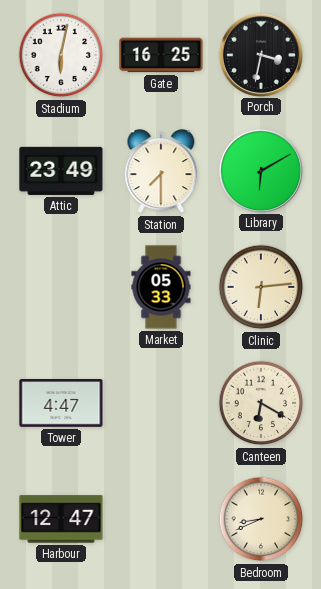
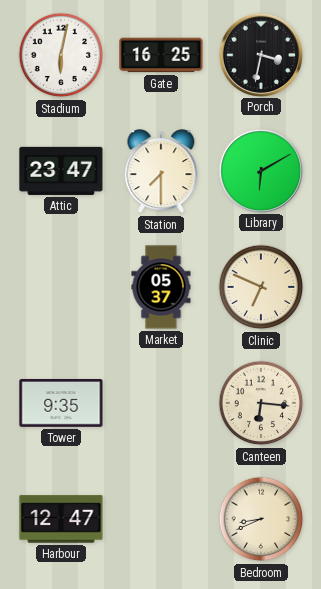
Attic: 23:49 -> 23:47
Market: 05:33 -> 05:37
Clinic: 6:14 -> 6:49
Tower: 4:47 -> 9:35
Canteen: 6:20 -> 6:16
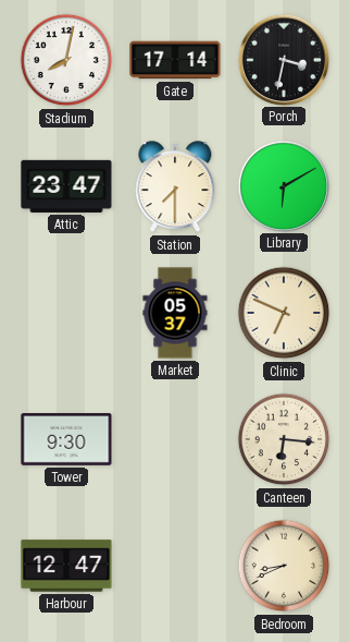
Stadium: 6:02 -> 8:02
Gate: 16:25 -> 17:14
Tower: 9:35 -> 9:30
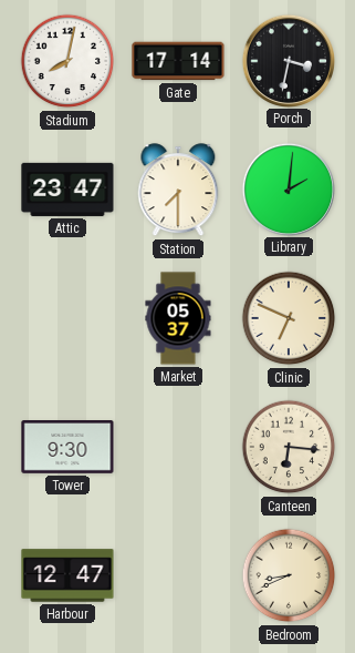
Library: 6:10 -> 2:01
